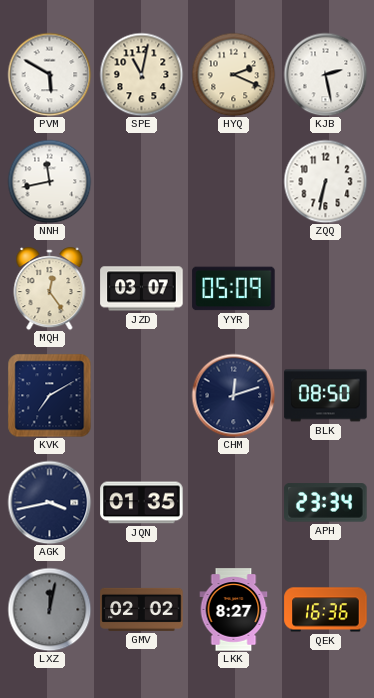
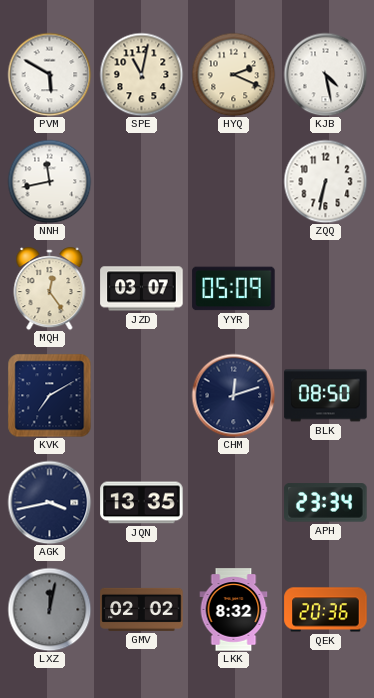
KJB: 2:28 -> 4:28
JQN: 01:35 -> 13:35
LKK: 8:27 -> 8:32
QEK: 16:36 -> 20:36
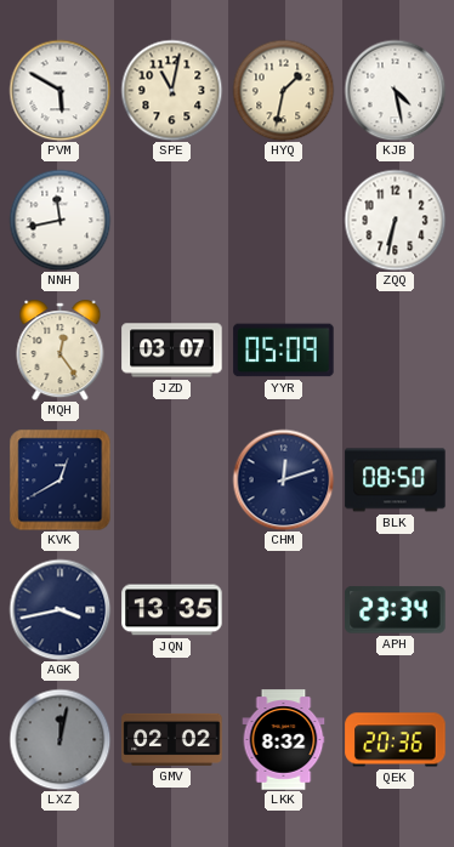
HYQ: 2:19 -> 1:32
KVK: 7:10 -> 12:40
